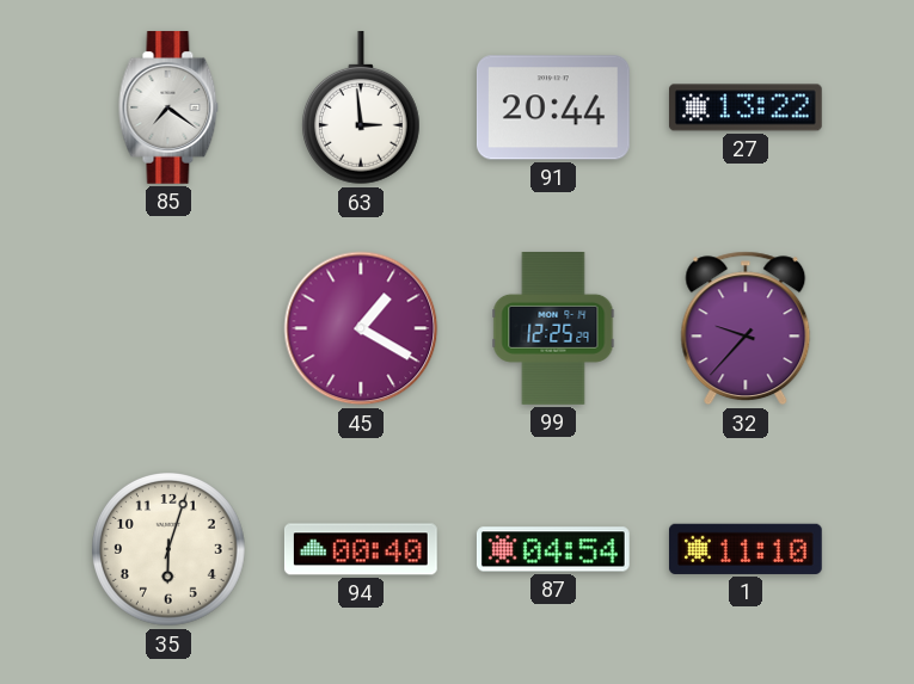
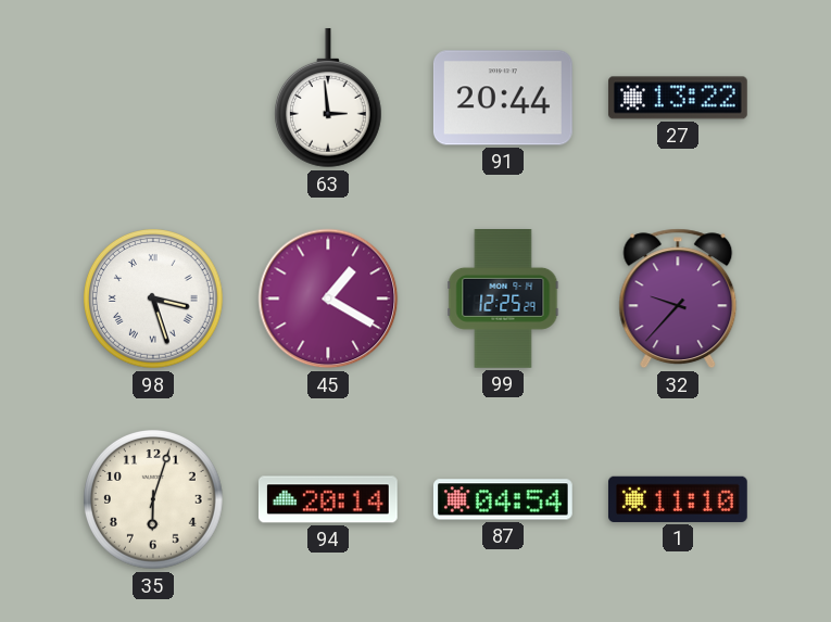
85: 7:21 -> none
98: none -> 3:27
94: 00:40 -> 20:14
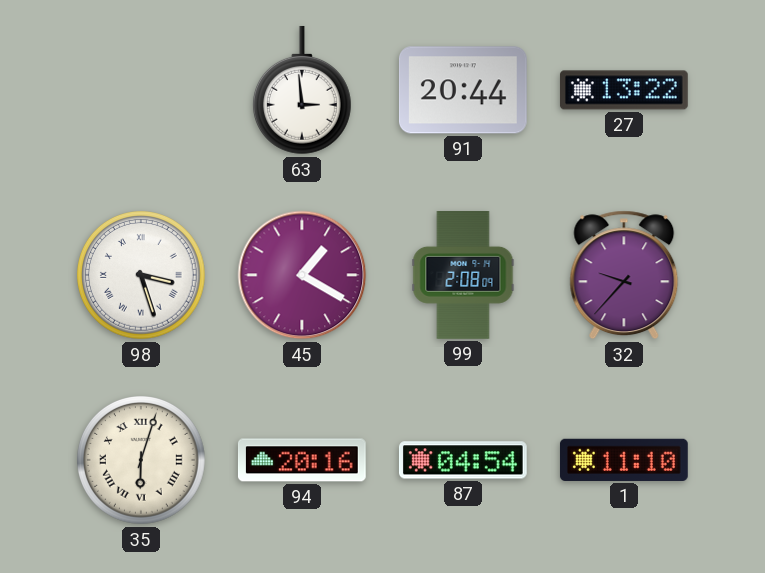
99: 12:25 -> 2:08
35 numerals: Arabic -> Roman
94: 20:14 -> 20:16
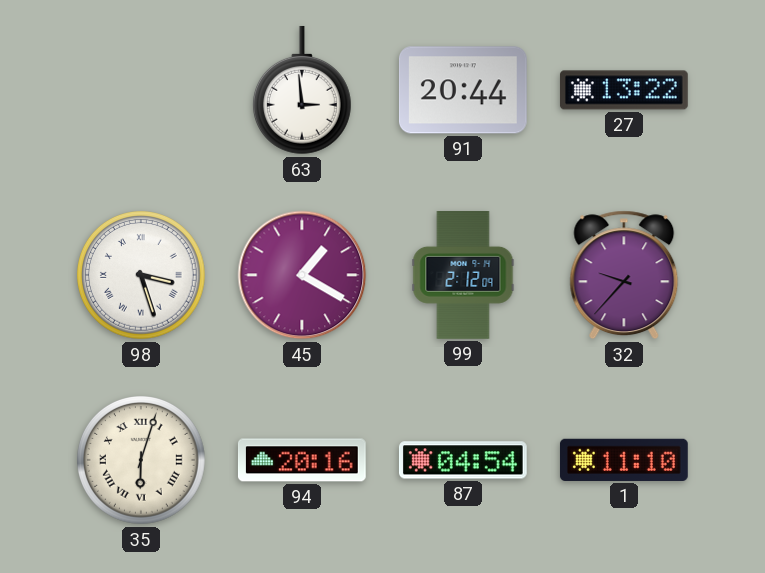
99: 2:08 -> 2:12
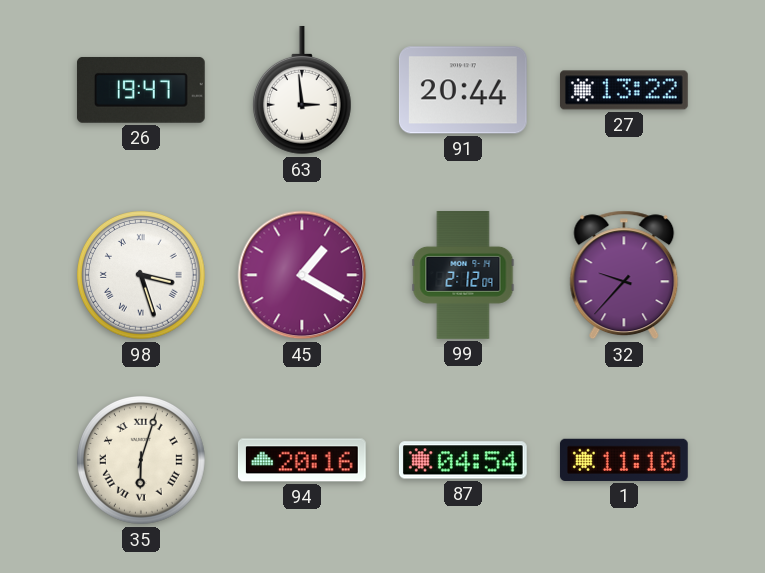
26: none -> 19:47
